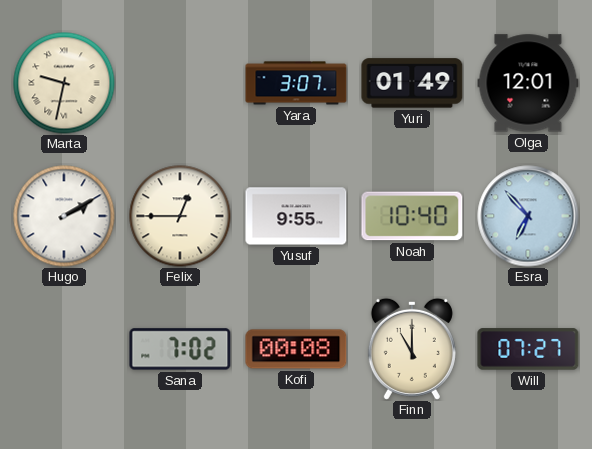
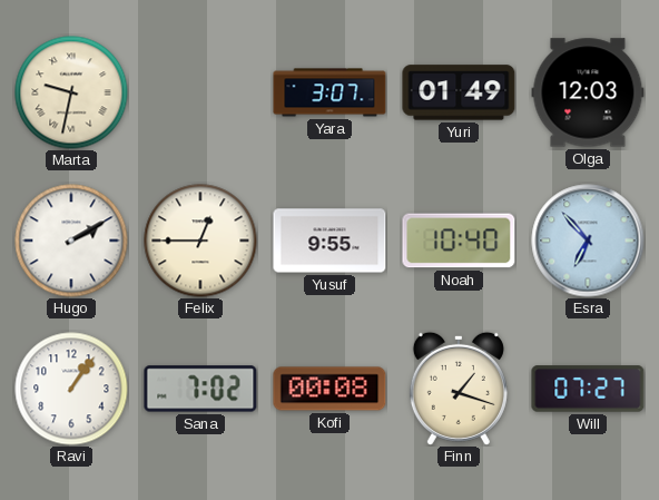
Olga: 12:01 -> 12:03
Ravi: none -> 1:06
Finn: 11:00 -> 1:18
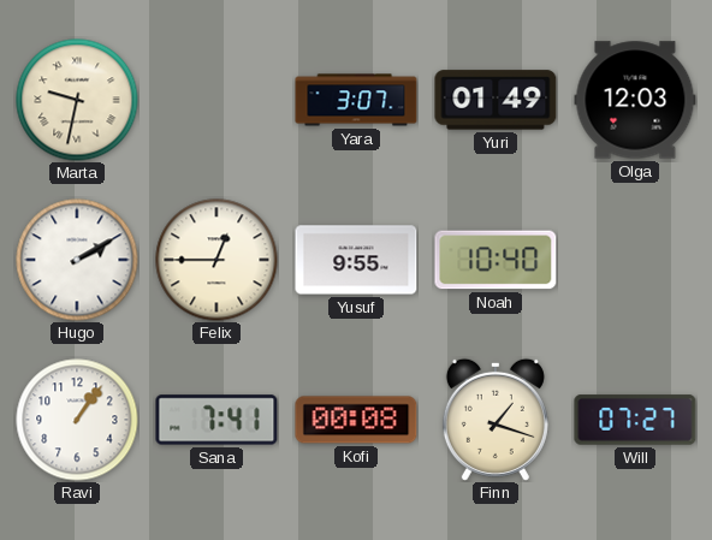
Esra: 6:53 -> none
Sana: 7:02 -> 7:41
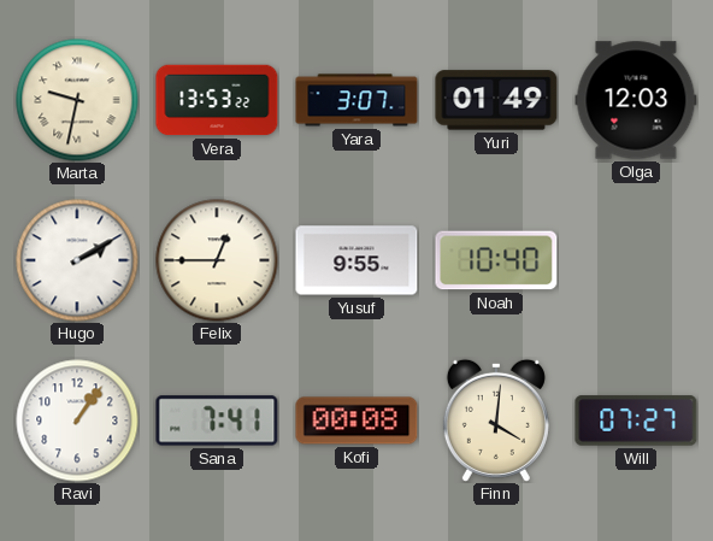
Vera: none -> 13:53
Finn: 1:18 -> 4:01
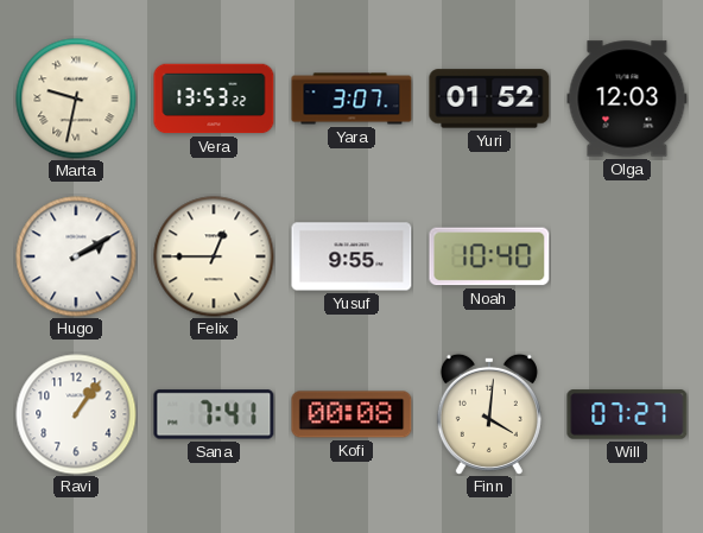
Yuri: 01:49 -> 01:52
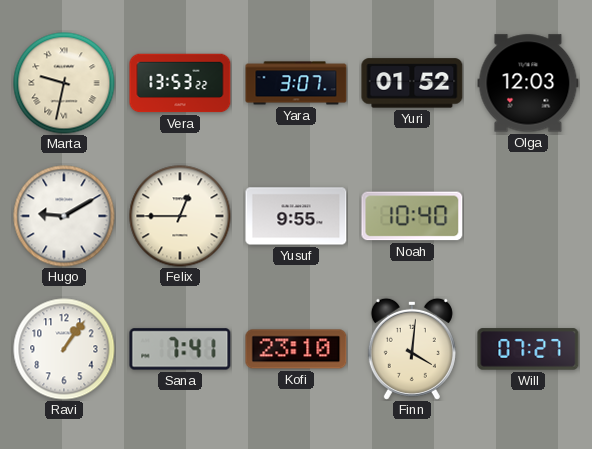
Hugo: 2:10 -> 9:10
Kofi: 00:08 -> 23:10
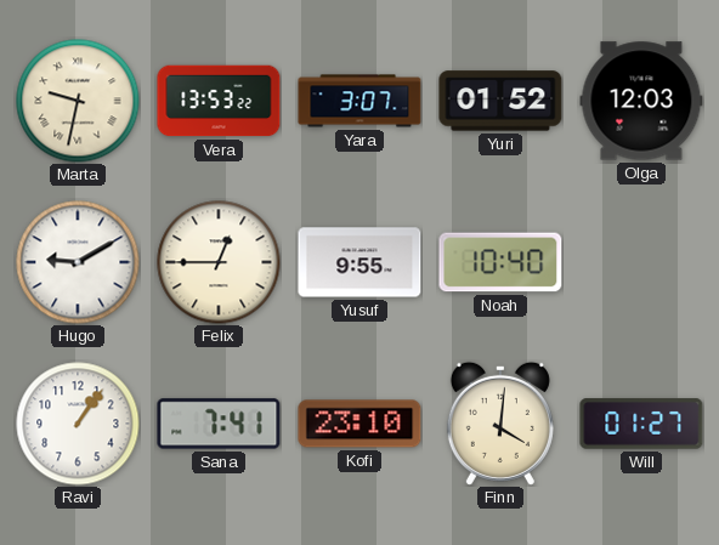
Will: 07:27 -> 01:27
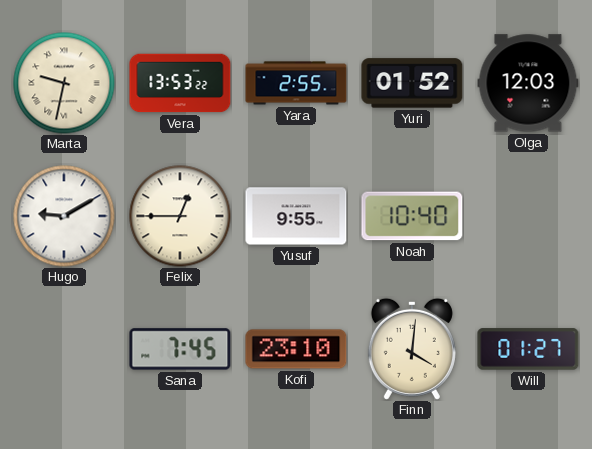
Yara: 3:07 -> 2:55
Ravi: 1:06 -> none
Sana: 7:41 -> 7:45
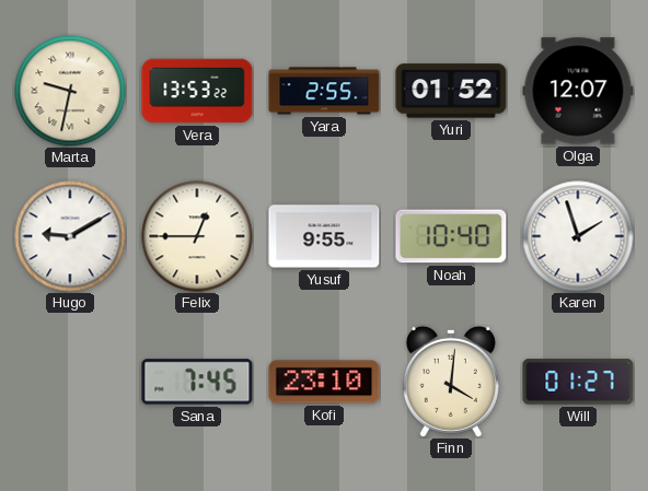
Olga: 12:03 -> 12:07
Karen: none -> 1:57
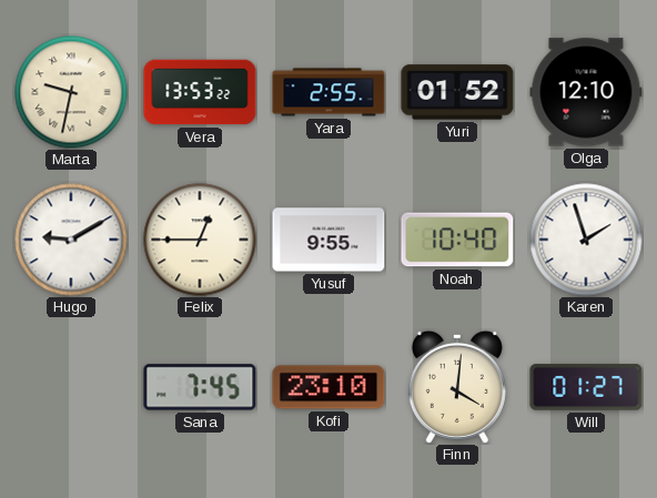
Olga: 12:07 -> 12:10
